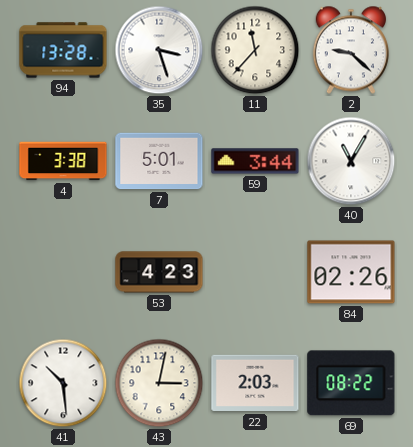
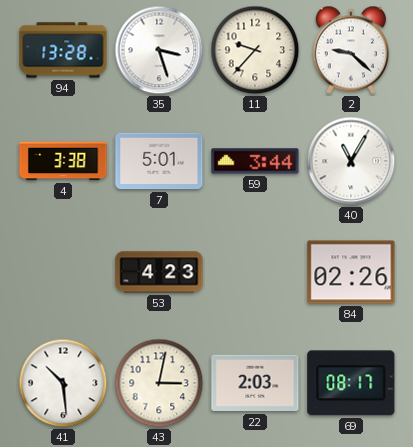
11: 11:37 -> 9:37
69: 08:22 -> 08:17
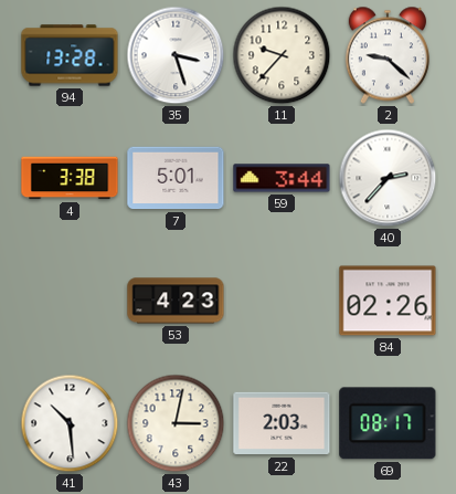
40: 11:05 -> 2:37
